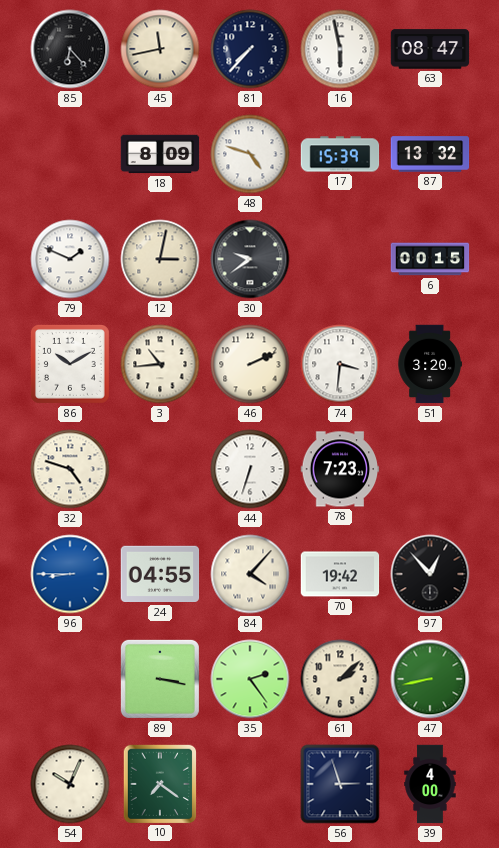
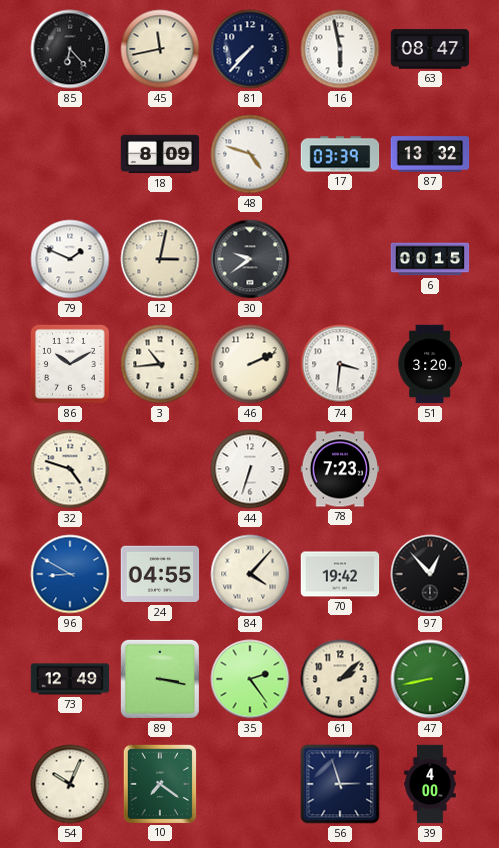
17: 15:39 -> 03:39
96: 8:45 -> 8:50
73: none -> 12:49
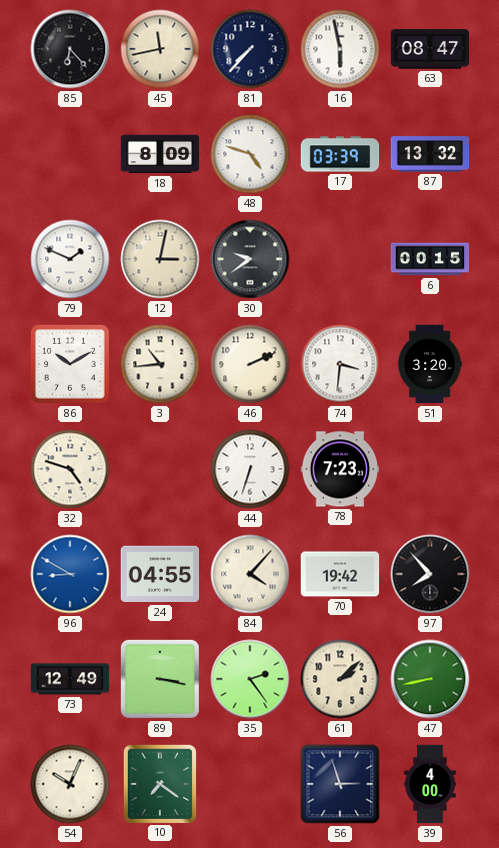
97: 12:53 -> 7:53
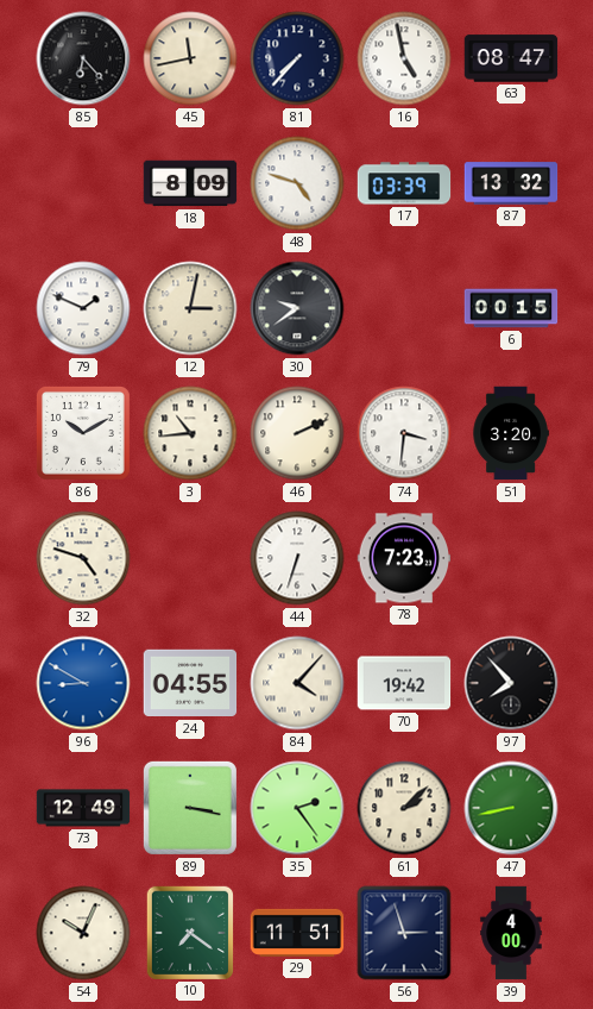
16: 5:58 -> 4:58
29: none -> 11:51
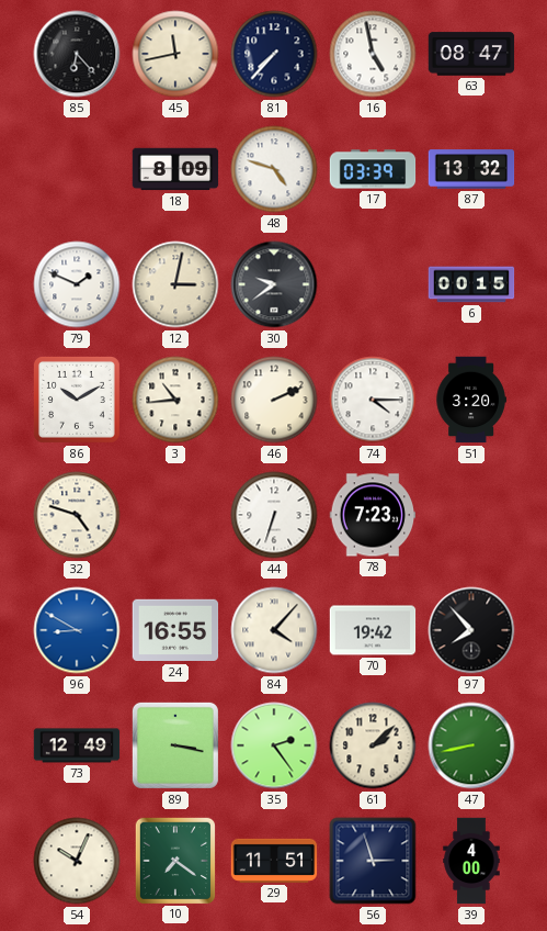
74: 3:31 -> 4:15
24: 04:55 -> 16:55
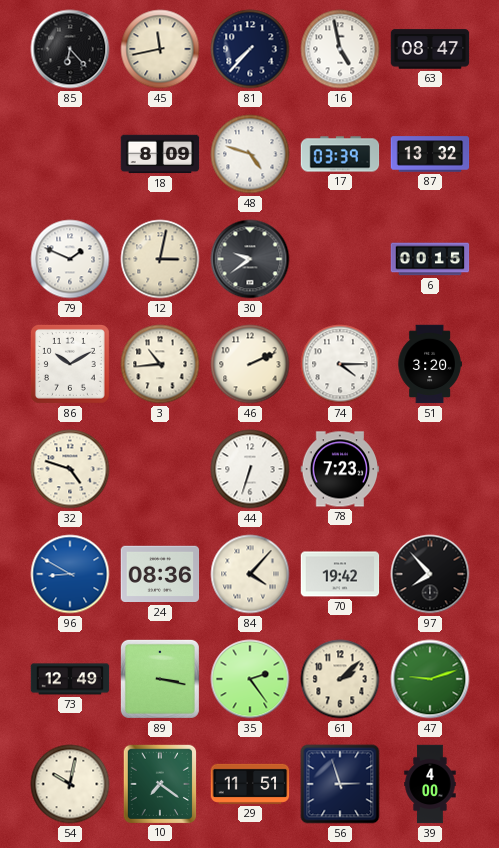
24: 16:55 -> 08:36
47: 8:43 -> 9:12
54: 10:04 -> 10:02
